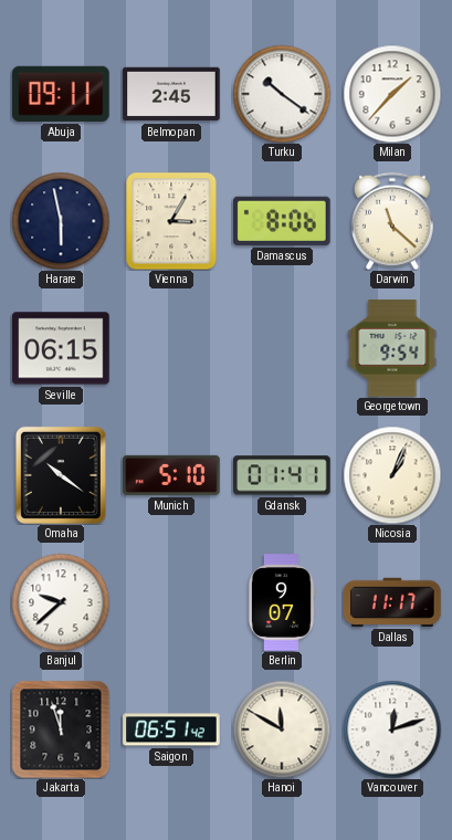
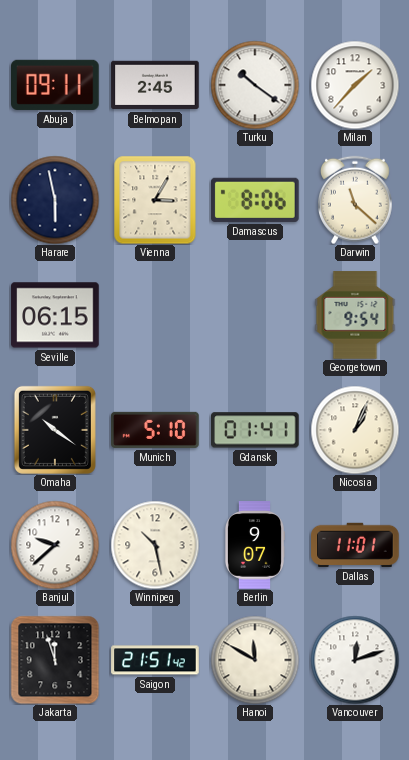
Winnipeg: none -> 10:28
Dallas: 11:17 -> 11:01
Saigon: 06:51 -> 21:51
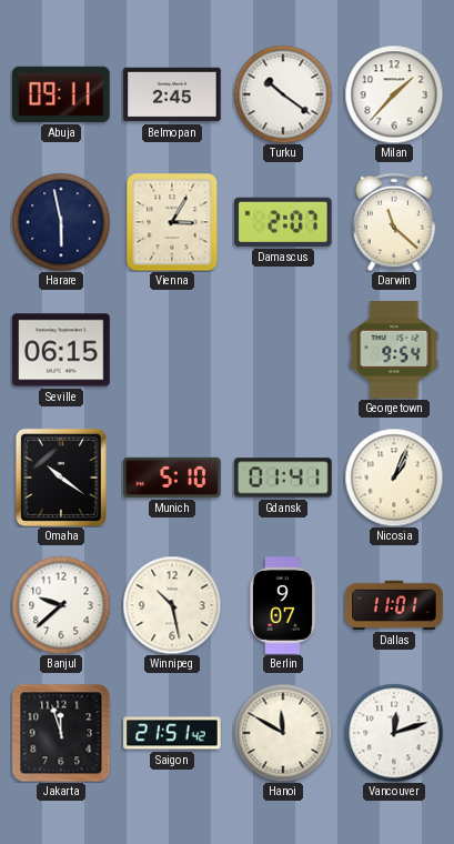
Damascus: 8:06 -> 2:07
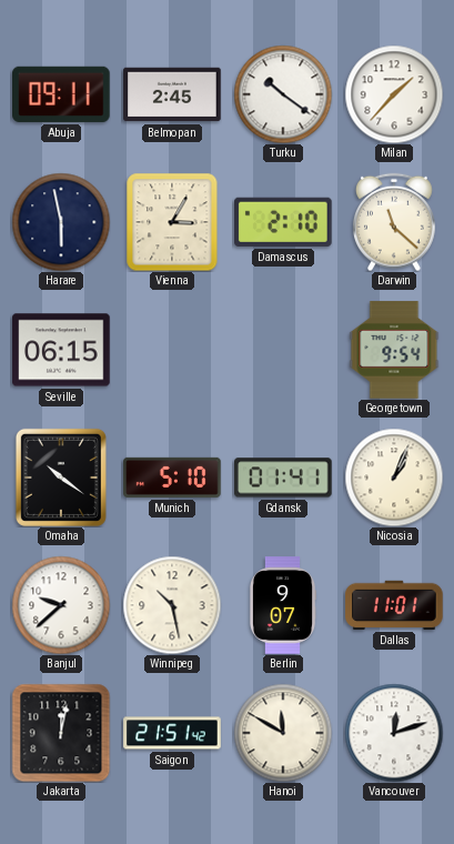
Damascus: 2:07 -> 2:10
Jakarta: 11:57 -> 12:02
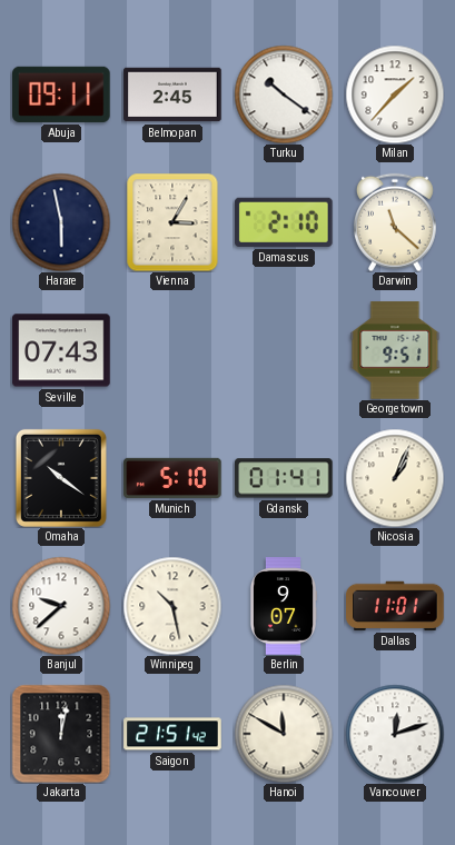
Seville: 06:15 -> 07:43
Georgetown: 9:54 -> 9:51
